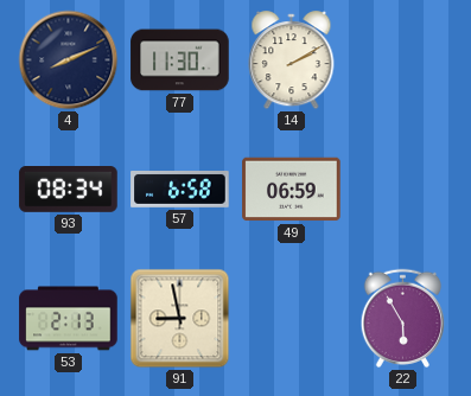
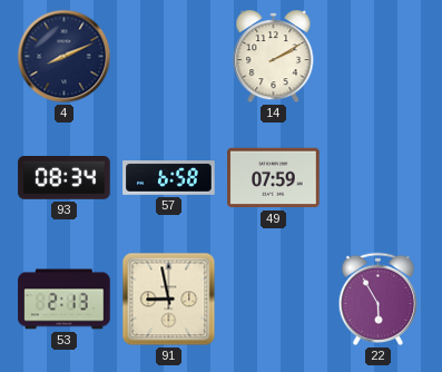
77: 11:30 -> none
49: 06:59 -> 07:59
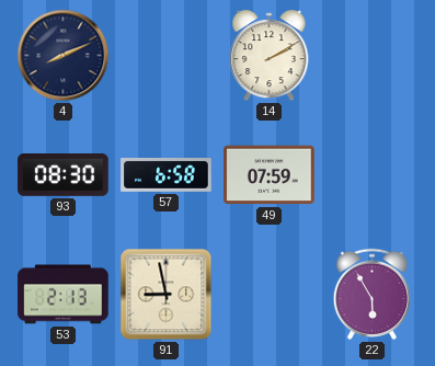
93: 08:34 -> 08:30
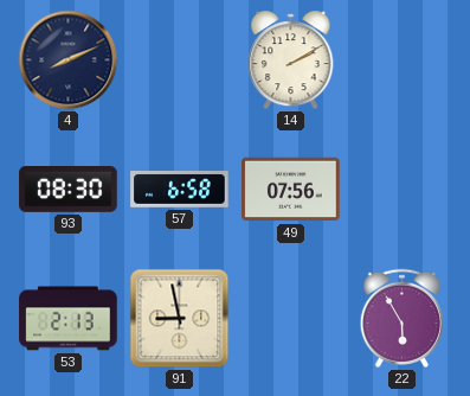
49: 07:59 -> 07:56
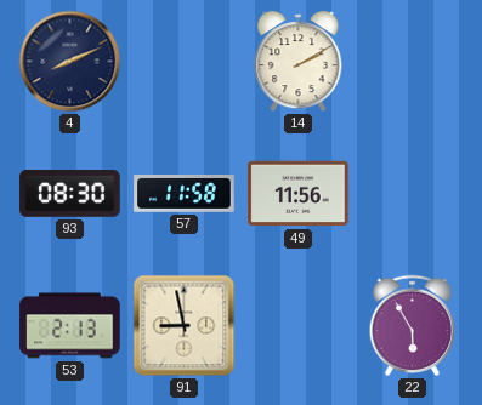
57: 6:58 -> 11:58
49: 07:56 -> 11:56
